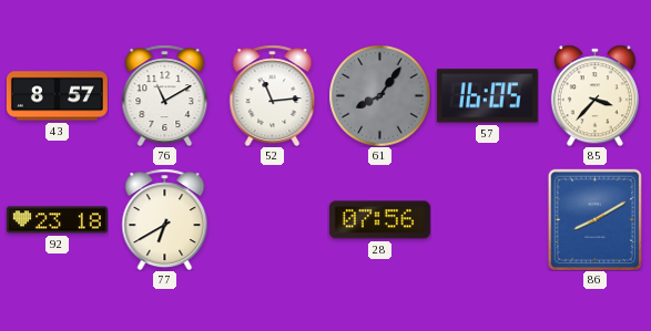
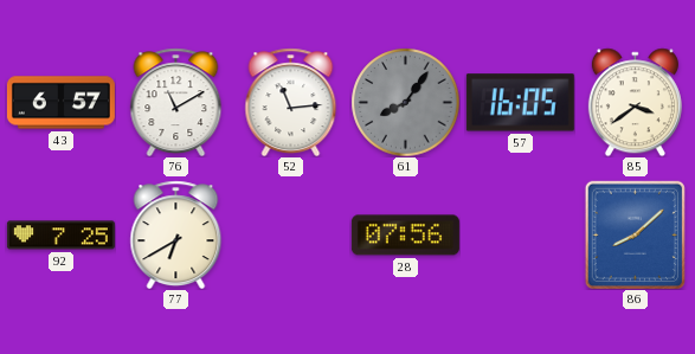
43: 8:57 -> 6:57
85: 3:37 -> 3:39
92: 23:18 -> 7:25
86: 8:10 -> 8:08
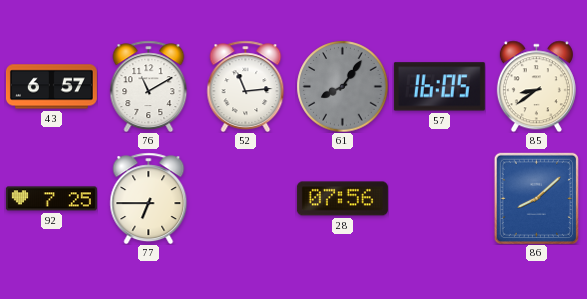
85: 3:39 -> 8:39
77: 6:40 -> 6:45
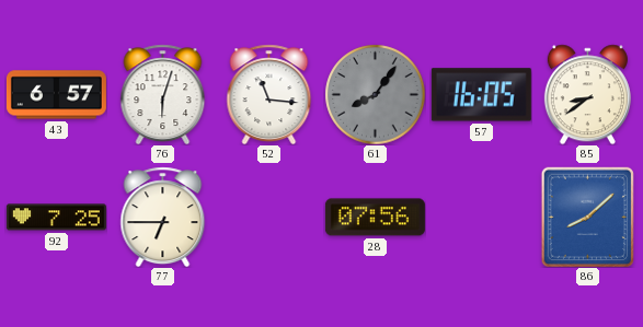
76: 11:10 -> 6:03
52: 11:14 -> 11:16
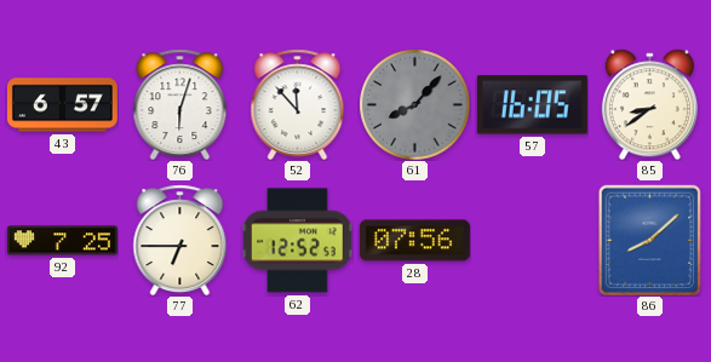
52: 11:16 -> 11:53
61: 8:06 -> 8:07
62: none -> 12:52
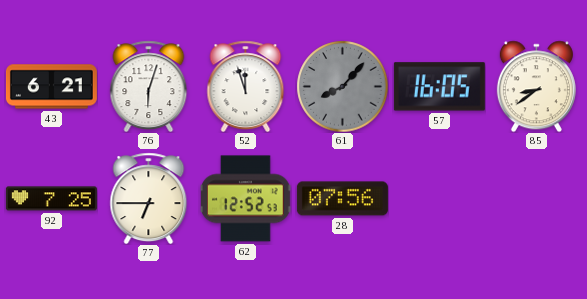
43: 6:57 -> 6:21
52: 11:53 -> 11:57
86: 8:08 -> none
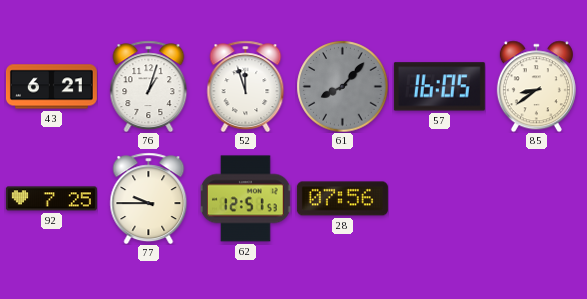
76: 6:03 -> 1:03
77: 6:45 -> 9:45
62: 12:52 -> 12:51
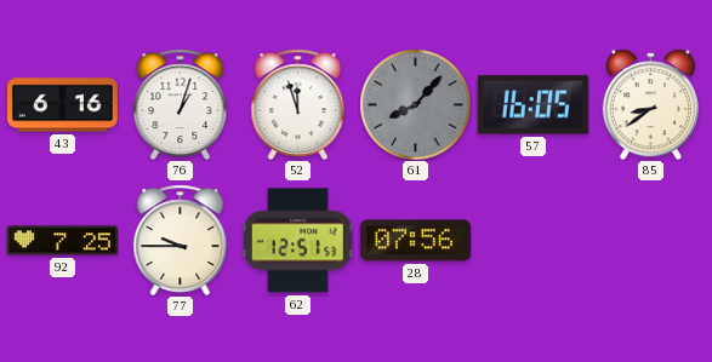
43: 6:21 -> 6:16
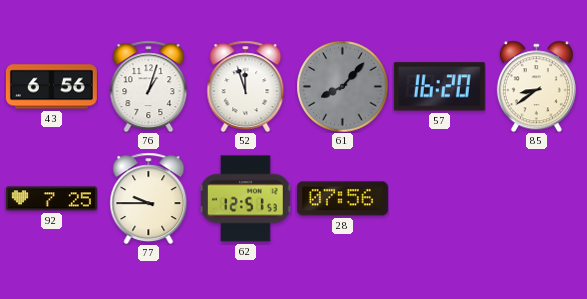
43: 6:16 -> 6:56
57: 16:05 -> 16:20
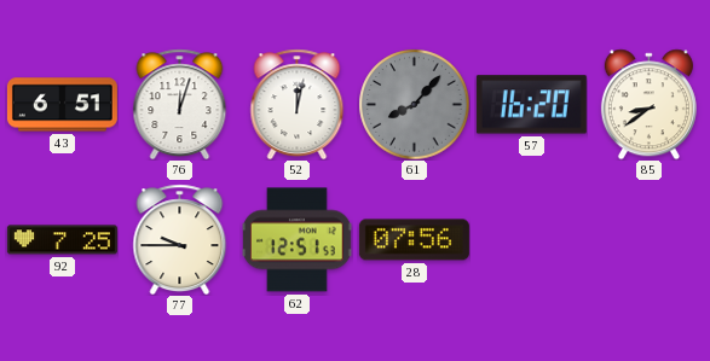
43: 6:56 -> 6:51
76: 1:03 -> 12:03
52: 11:57 -> 12:02
